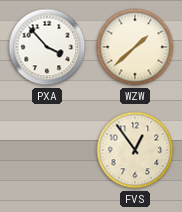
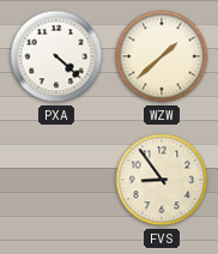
PXA: 3:53 -> 4:22
FVS: 12:54 -> 8:54
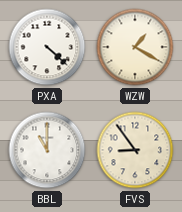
WZW: 1:38 -> 1:20
BBL: none -> 11:00
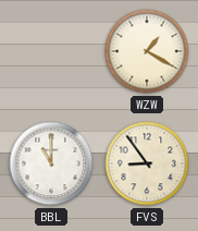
PXA: 4:22 -> none
